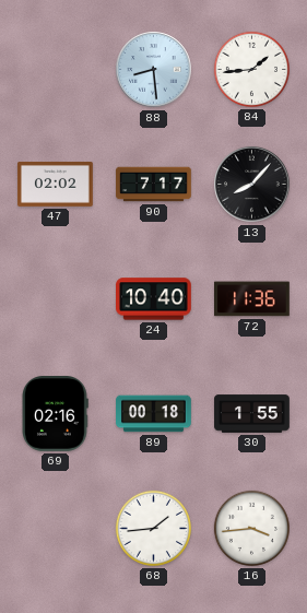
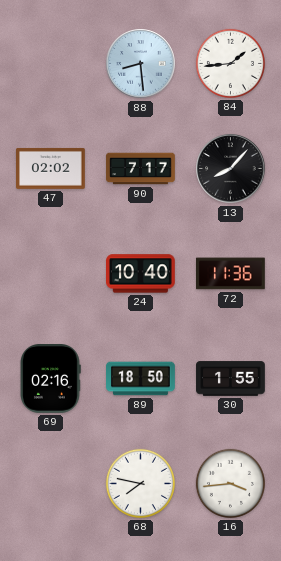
89: 00:18 -> 18:50
68: 1:44 -> 7:47
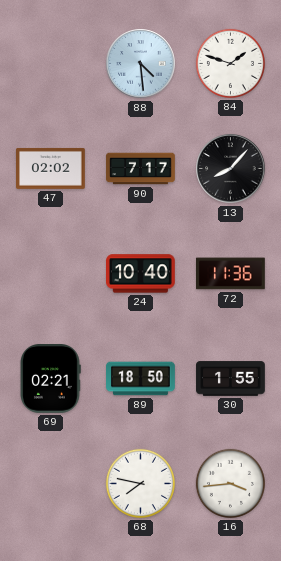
88: 8:29 -> 4:29
84: 1:44 -> 1:48
69: 02:16 -> 02:21
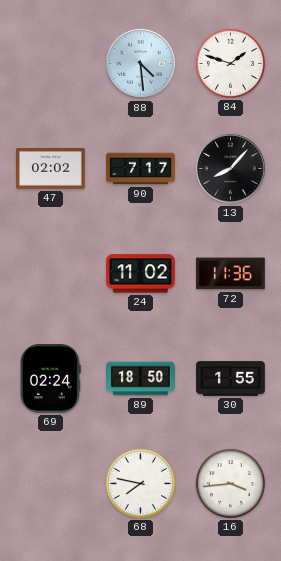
24: 10:40 -> 11:02
69: 02:21 -> 02:24
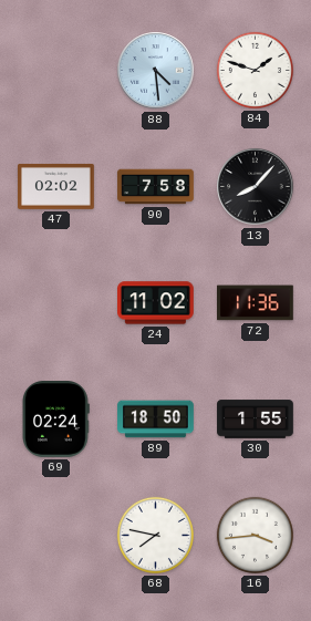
90: 7:17 -> 7:58
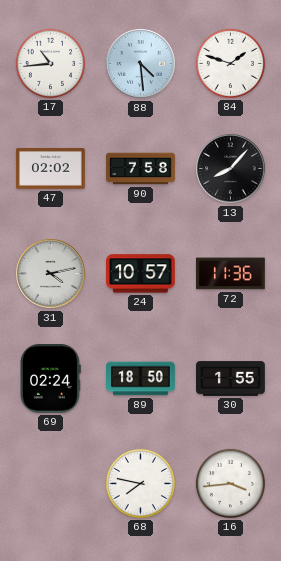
17: none -> 10:44
31: none -> 4:13
24: 11:02 -> 10:57
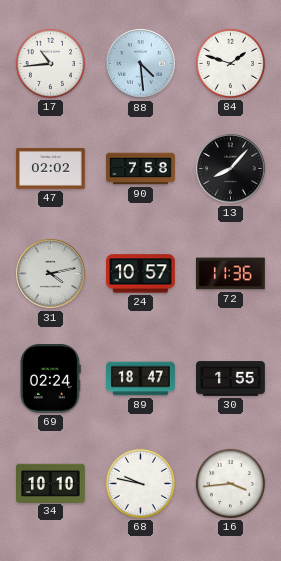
89: 18:50 -> 18:47
34: none -> 10:10
68: 7:47 -> 9:47
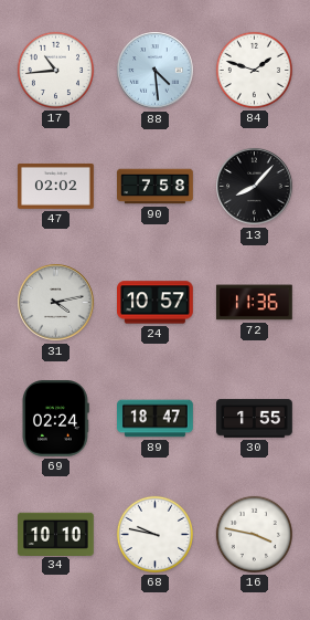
16: 3:44 -> 3:47
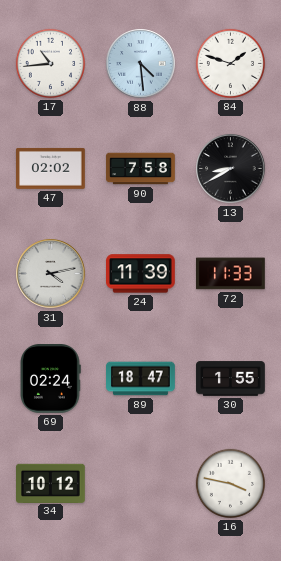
13: 8:07 -> 8:40
24: 10:57 -> 11:39
72: 11:36 -> 11:33
34: 10:10 -> 10:12
68: 9:47 -> none
